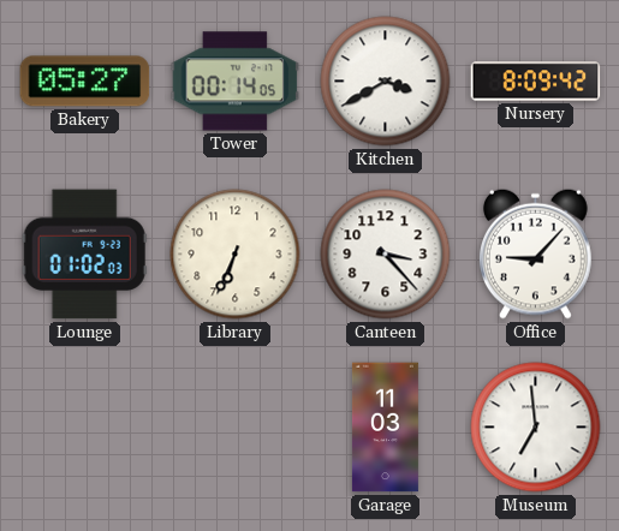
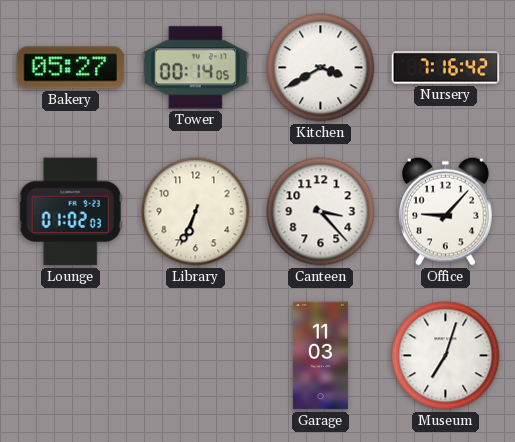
Nursery: 8:09 -> 7:16
Museum: 6:59 -> 7:03
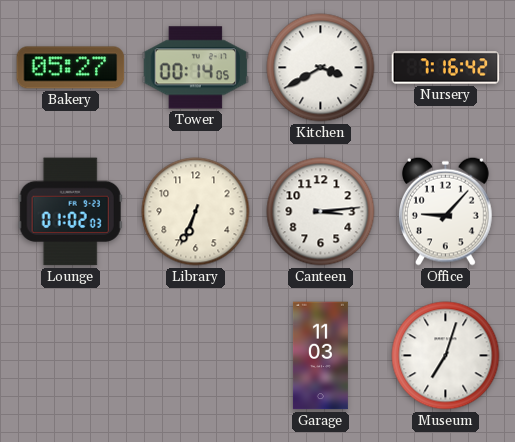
Canteen: 3:23 -> 3:14
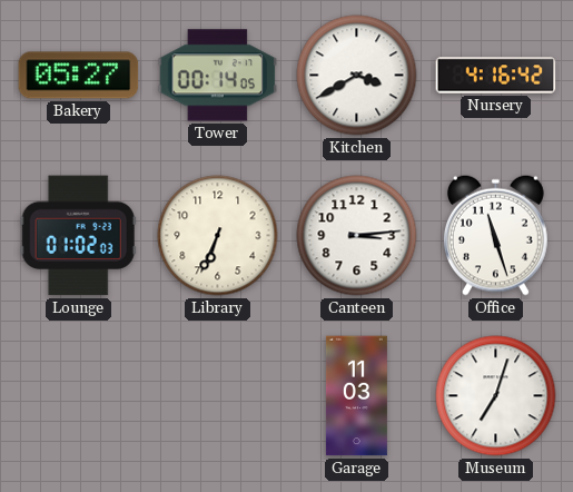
Nursery: 7:16 -> 4:16
Office: 9:07 -> 11:27
